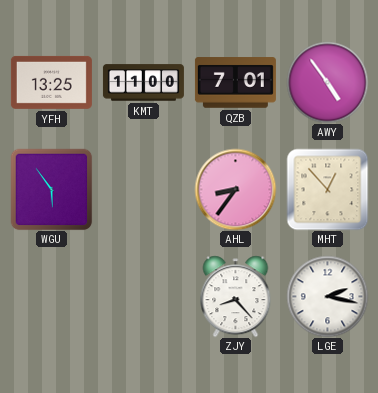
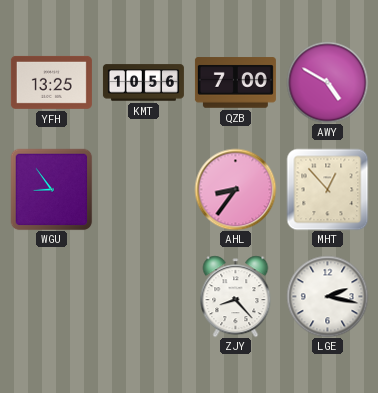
KMT: 11:00 -> 10:56
QZB: 7:01 -> 7:00
AWY: 4:54 -> 4:50
WGU: 5:54 -> 8:54
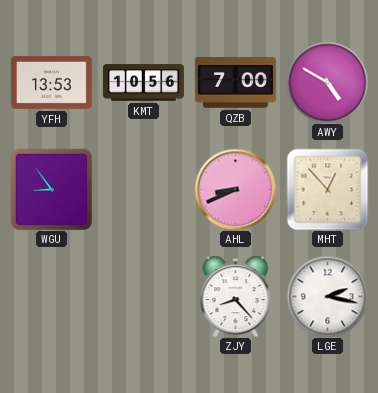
YFH: 13:25 -> 13:53
AHL: 8:36 -> 8:41
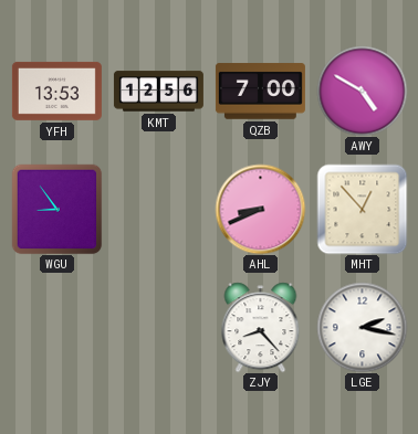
KMT: 10:56 -> 12:56
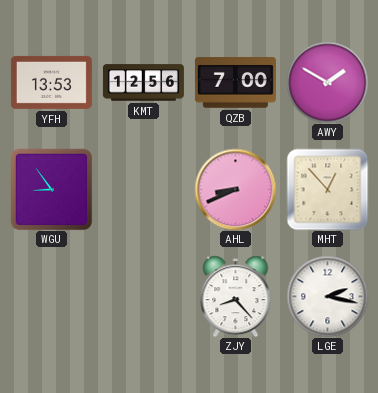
AWY: 4:50 -> 1:50
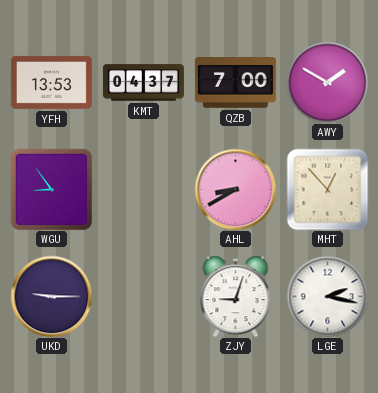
KMT: 12:56 -> 04:37
AHL: 8:41 -> 8:40
UKD: none -> 9:15
ZJY: 8:23 -> 9:03
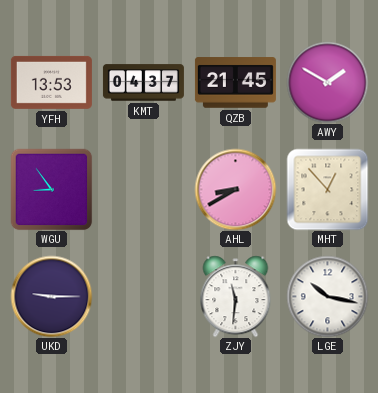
QZB: 7:00 -> 21:45
ZJY: 9:03 -> 11:31
LGE: 2:17 -> 10:17
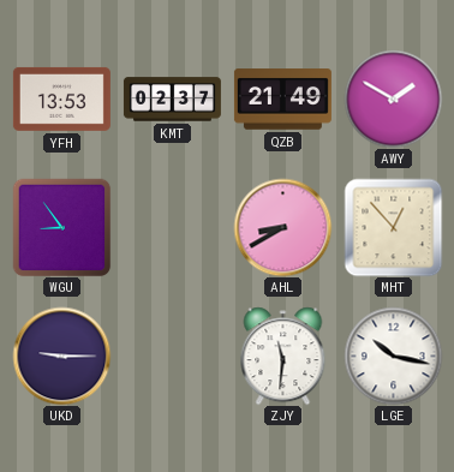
KMT: 04:37 -> 02:37
QZB: 21:45 -> 21:49
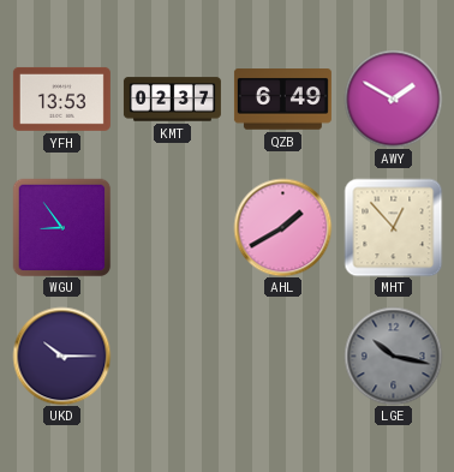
QZB: 21:49 -> 6:49
AHL: 8:40 -> 1:40
UKD: 9:15 -> 10:15
ZJY: 11:31 -> none
LGE dial: white -> grey
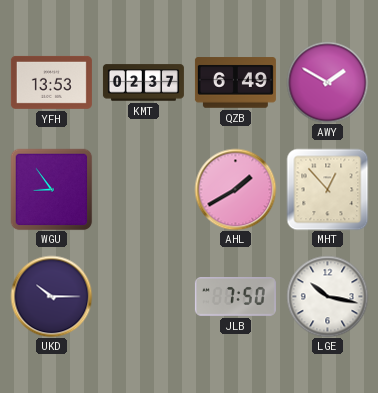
JLB: none -> 7:50
LGE dial: grey -> white
